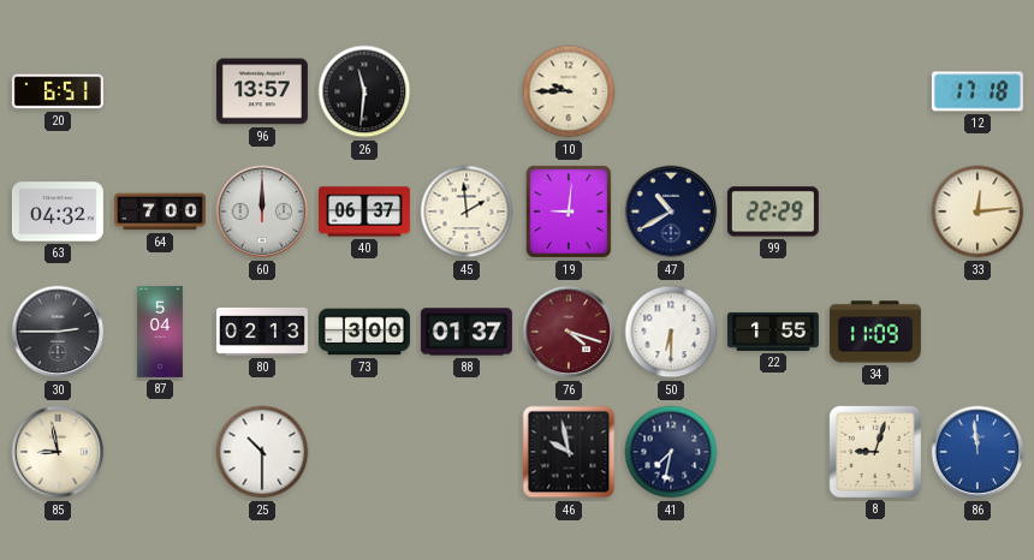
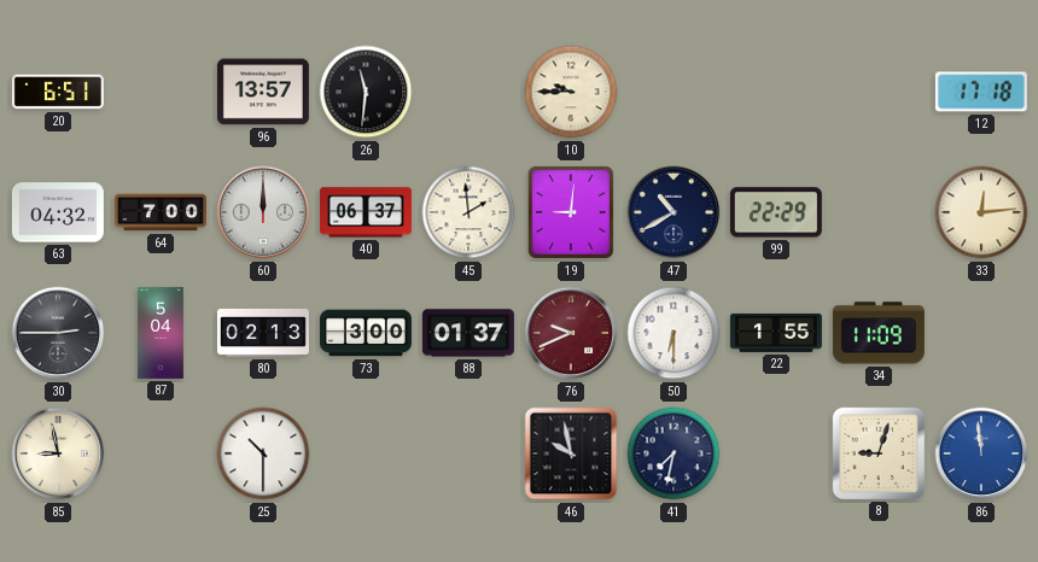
76: 4:18 -> 9:41
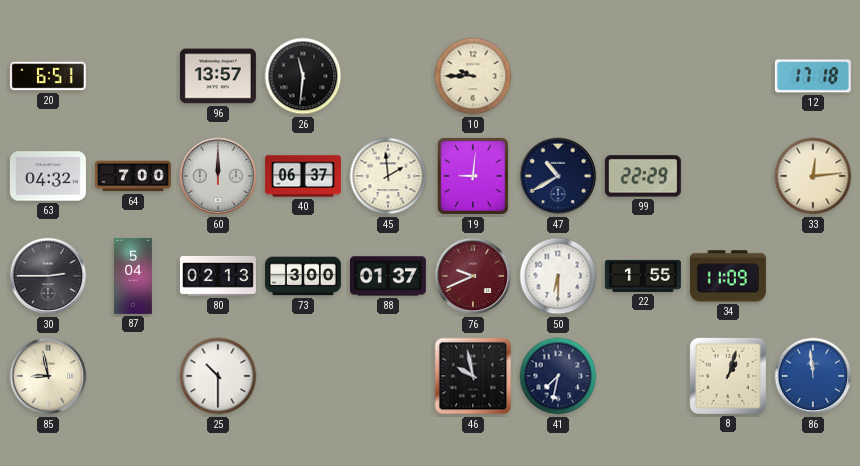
8: 9:03 -> 1:03
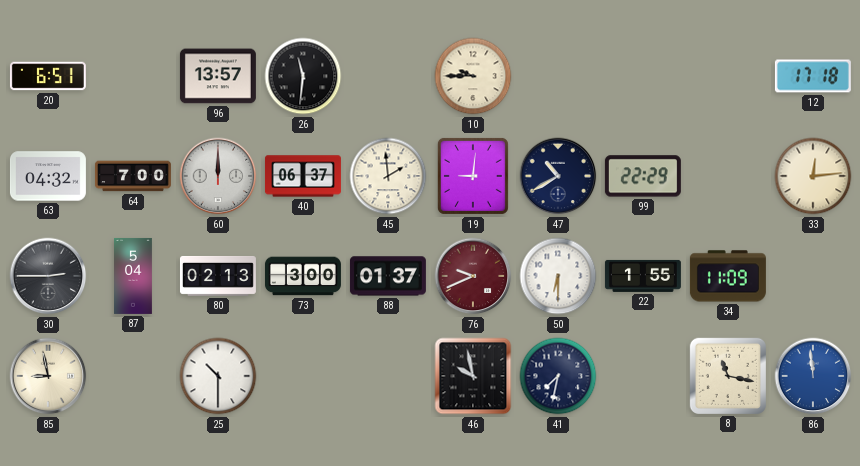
8: 1:03 -> 11:17
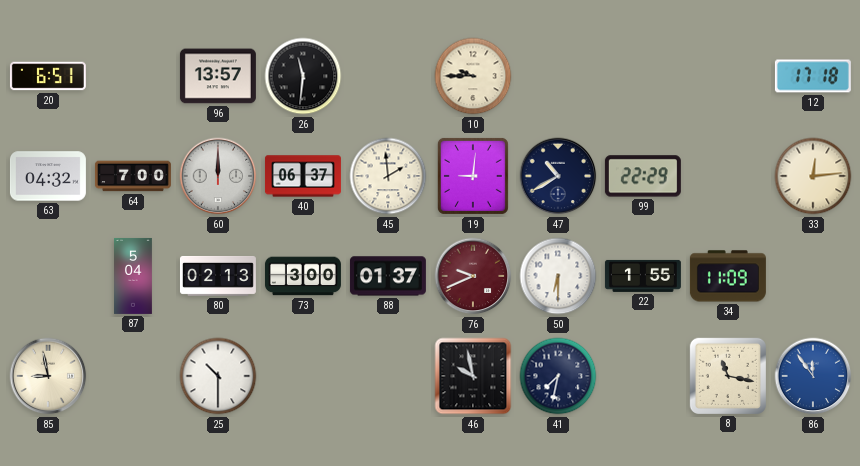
30: 2:45 -> none
86: 11:59 -> 11:54
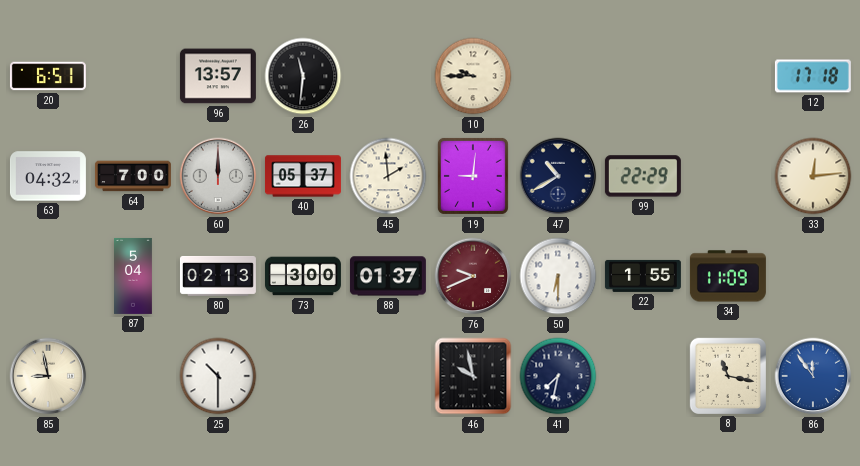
40: 06:37 -> 05:37
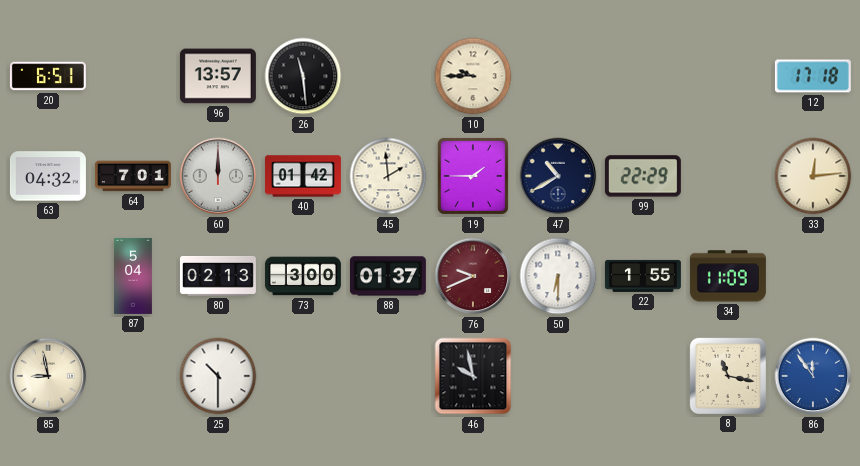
26: 11:31 -> 11:29
64: 7:00 -> 7:01
40: 05:37 -> 01:42
19: 9:01 -> 1:45
41: 7:32 -> none
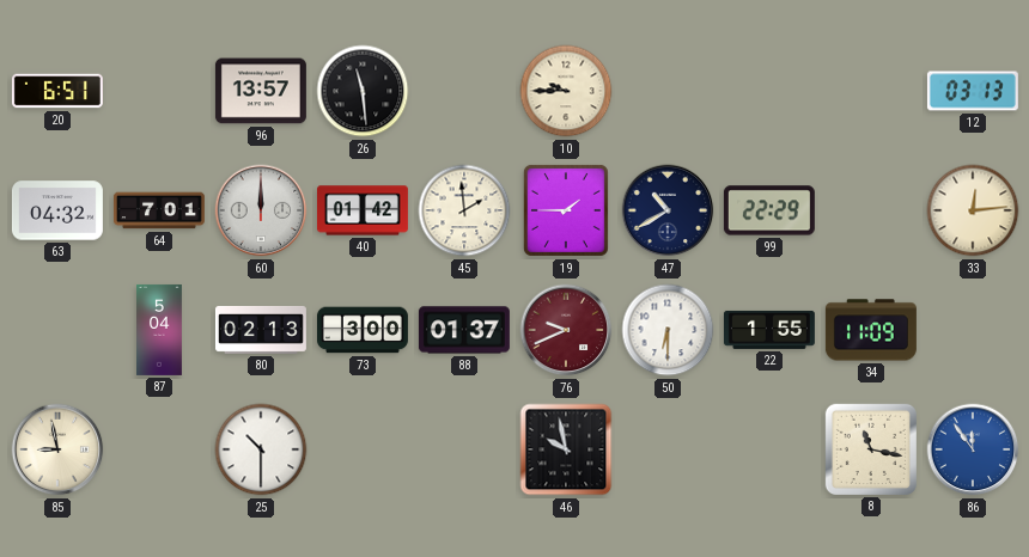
12: 17:18 -> 03:13
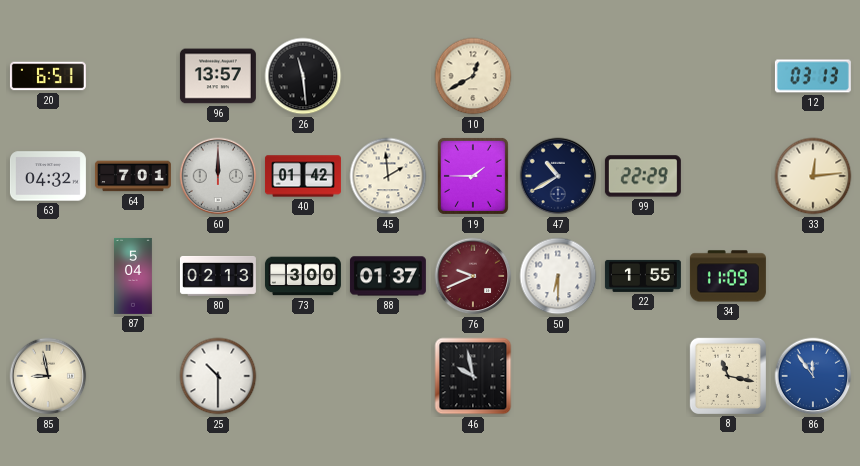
10: 9:45 -> 12:40
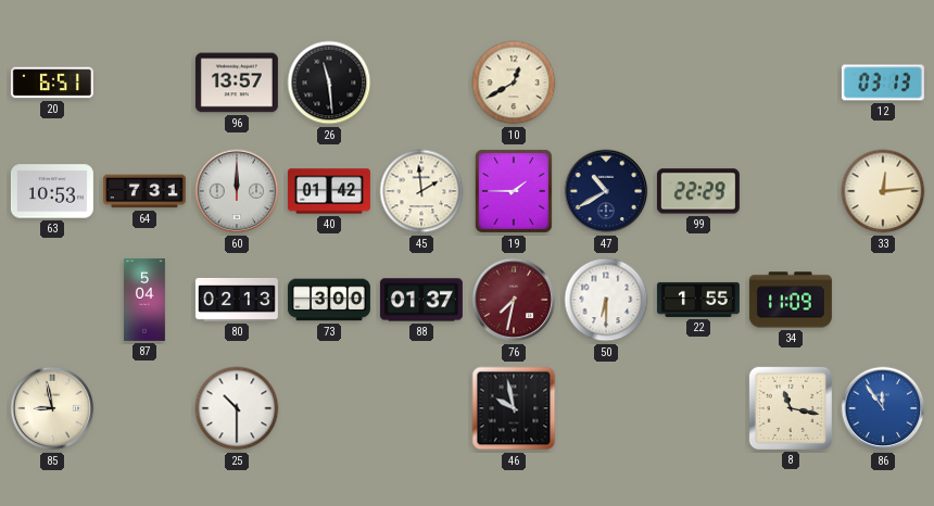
63: 04:32 -> 10:53
64: 7:01 -> 7:31
76: 9:41 -> 7:32
